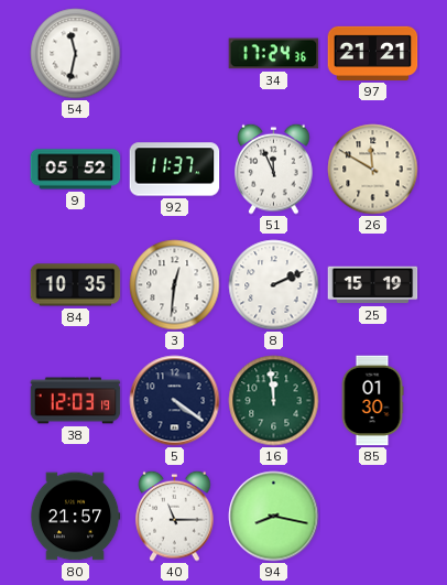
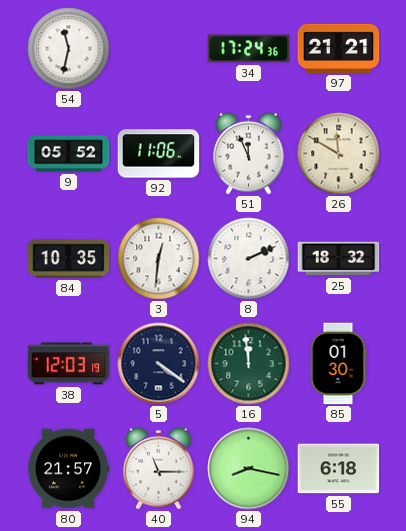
92: 11:37 -> 11:06
25: 15:19 -> 18:32
55: none -> 6:18
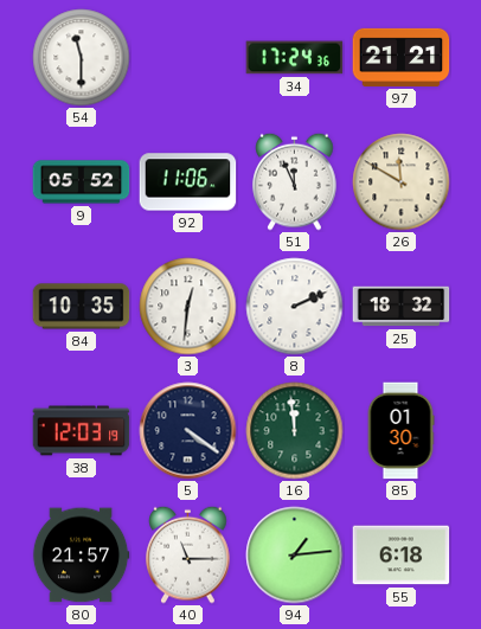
54: 11:32 -> 11:30
94: 8:17 -> 1:14
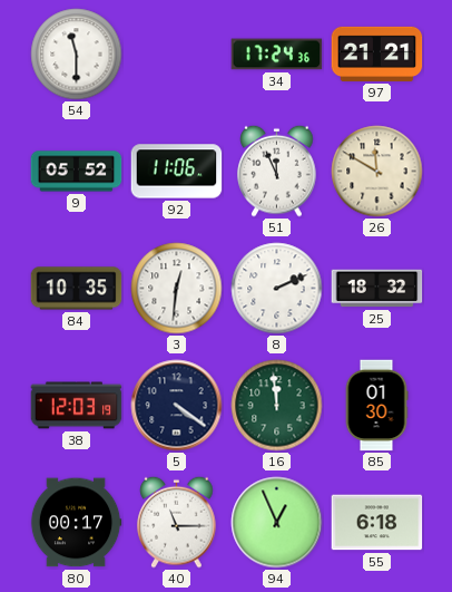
80: 21:57 -> 00:17
94: 1:14 -> 12:56
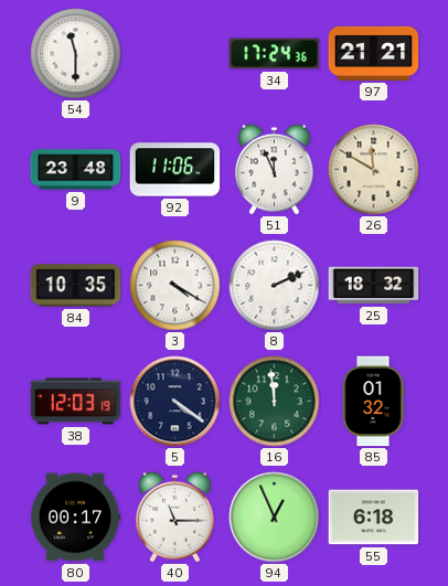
9: 05:52 -> 23:48
3: 12:31 -> 4:20
85: 01:30 -> 01:32
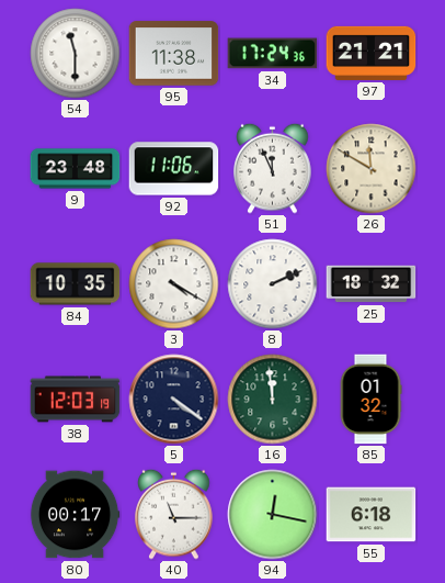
95: none -> 11:38
94: 12:56 -> 12:17
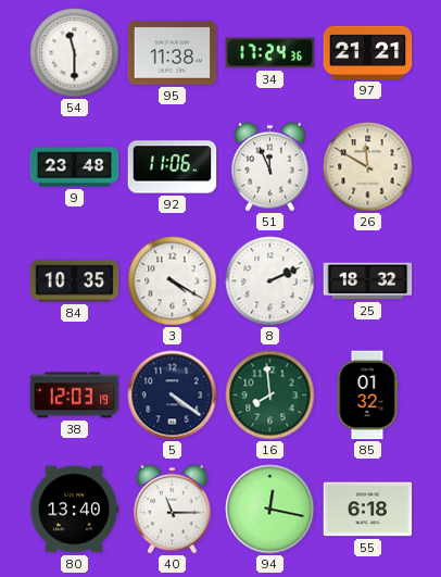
16: 11:59 -> 7:59
80: 00:17 -> 13:40
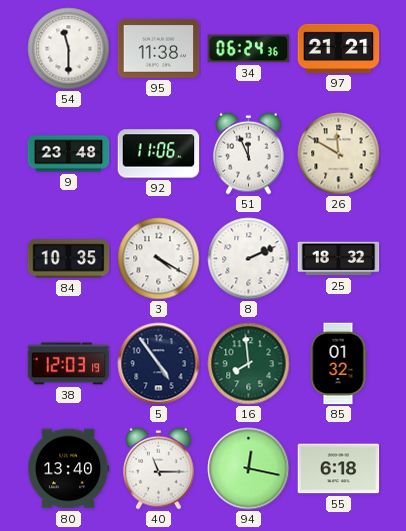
34: 17:24 -> 06:24
5: 4:21 -> 4:54
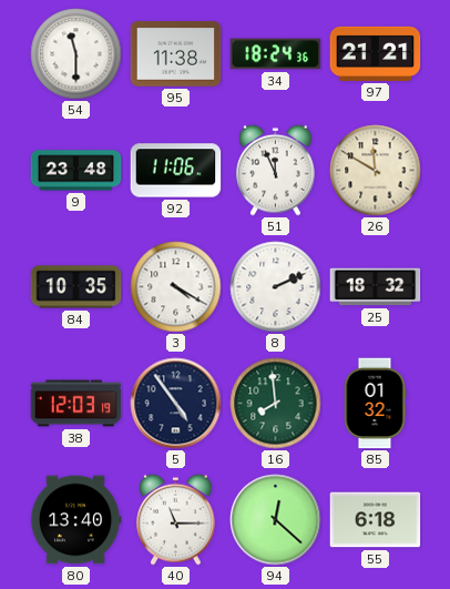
34: 06:24 -> 18:24
94: 12:17 -> 12:22
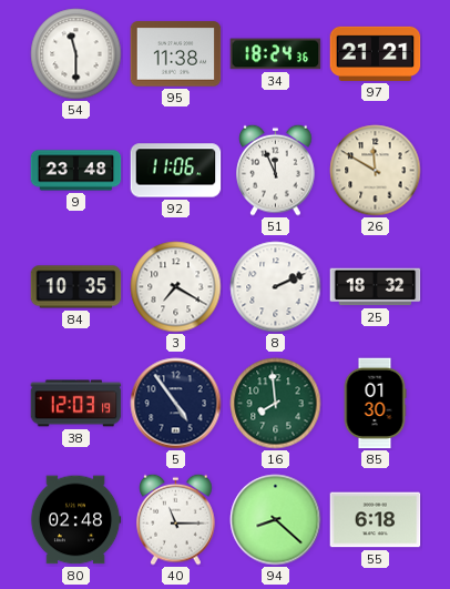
3: 4:20 -> 7:20
85: 01:32 -> 01:30
80: 13:40 -> 02:48
94: 12:22 -> 8:22
